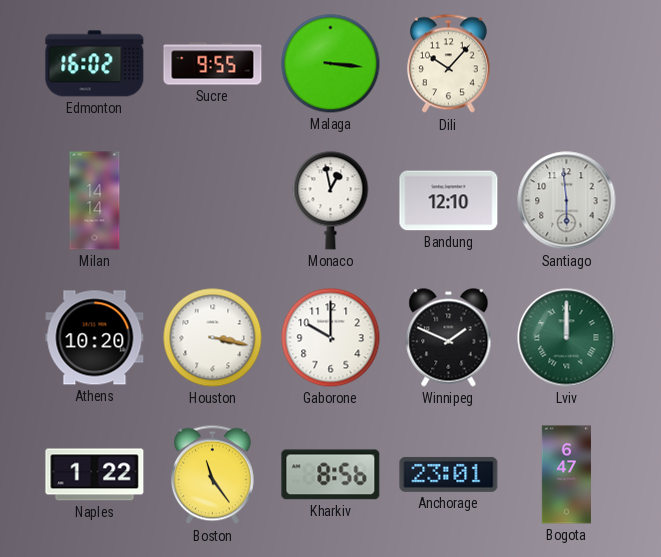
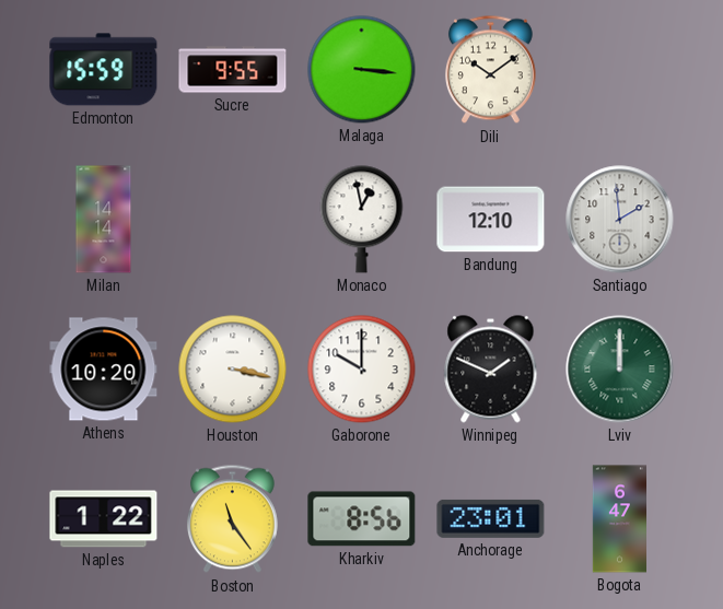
Edmonton: 16:02 -> 15:59
Dili: 10:07 -> 10:09
Santiago: 5:59 -> 1:59
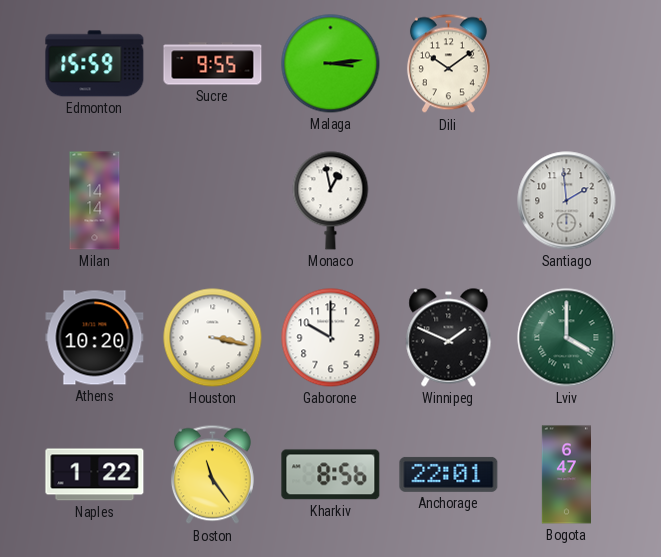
Malaga: 3:16 -> 3:14
Bandung: 12:10 -> none
Lviv: 12:00 -> 4:00
Anchorage: 23:01 -> 22:01
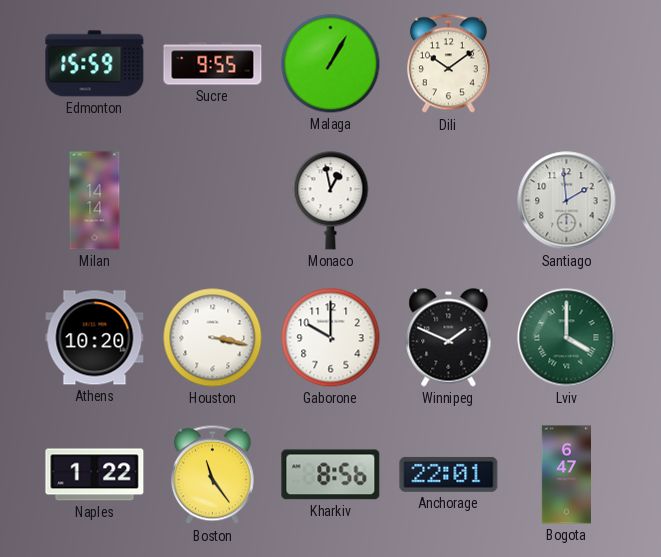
Malaga: 3:14 -> 1:05
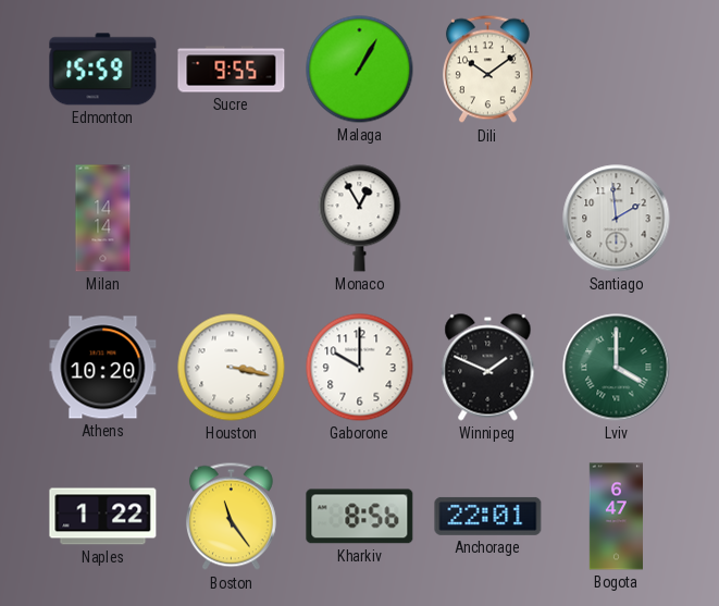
Monaco: 12:58 -> 12:55
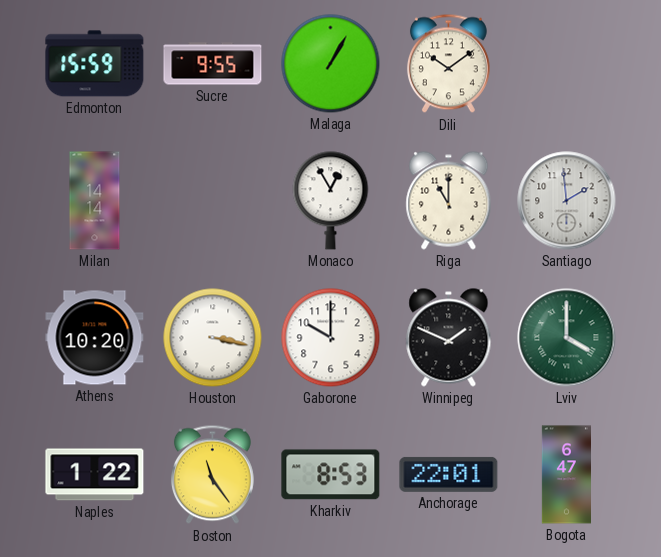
Riga: none -> 11:00
Kharkiv: 8:56 -> 8:53
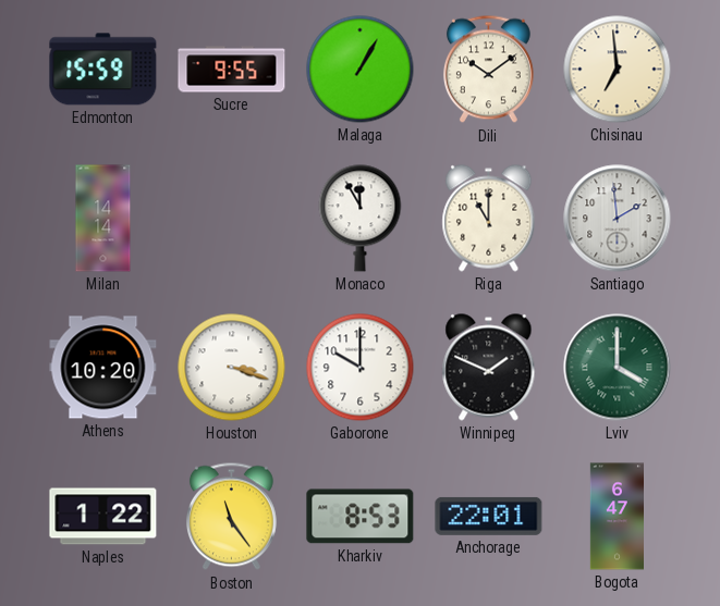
Chisinau: none -> 6:59
Monaco: 12:55 -> 11:55
Houston: 3:17 -> 3:18
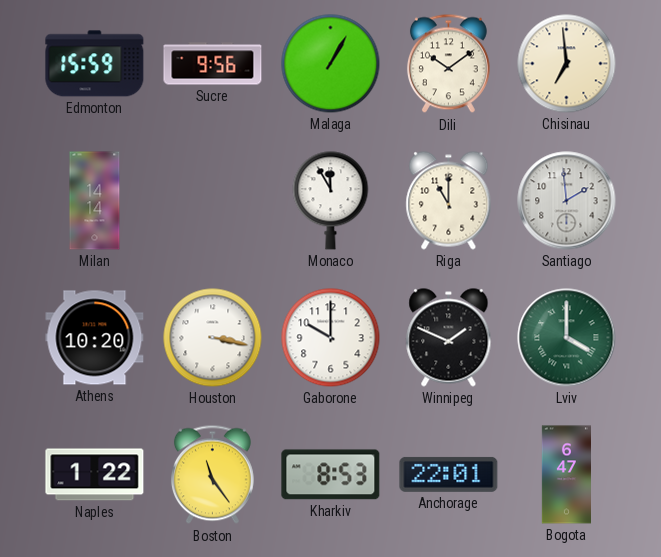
Sucre: 9:55 -> 9:56
Houston: 3:18 -> 3:17
